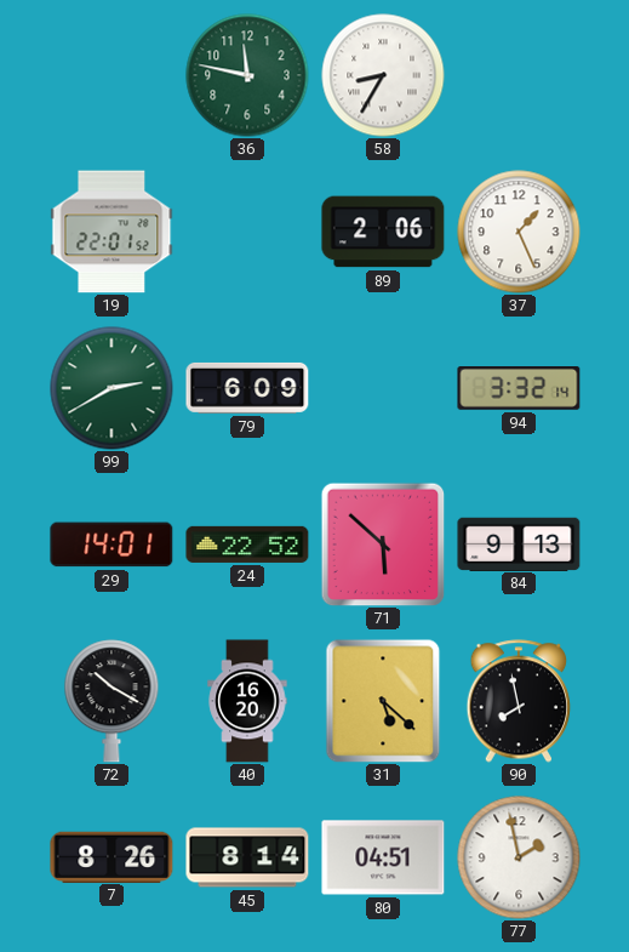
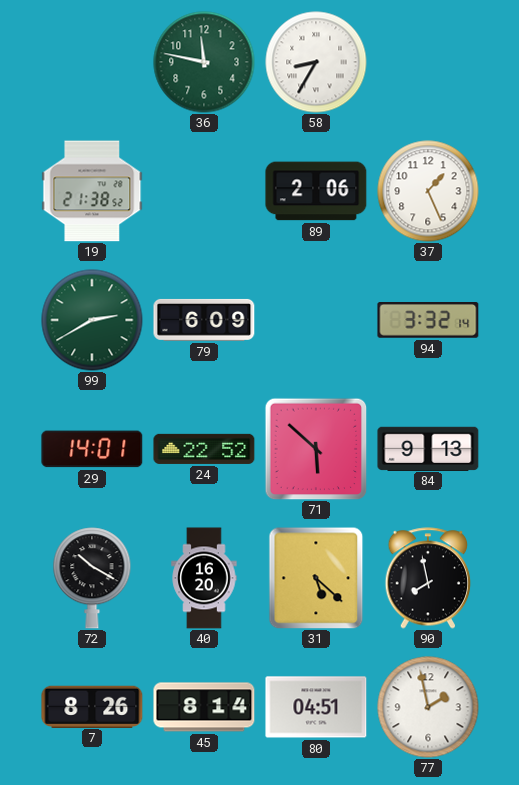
19: 22:01 -> 21:38
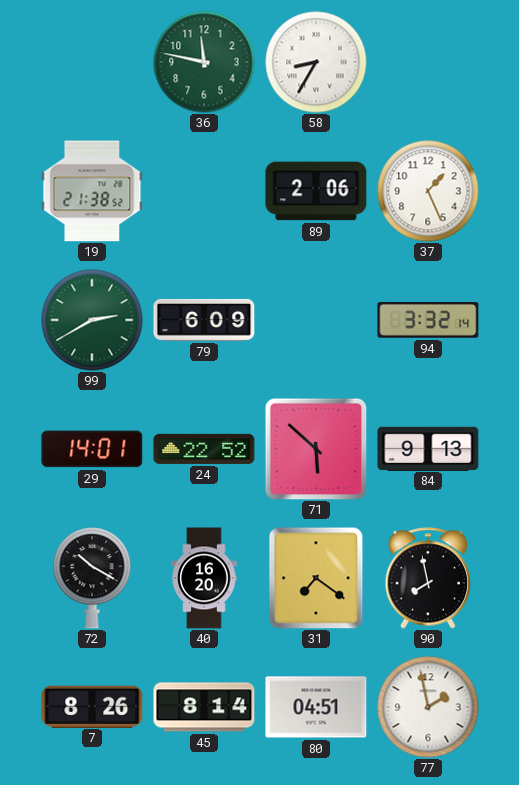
31: 5:22 -> 7:21
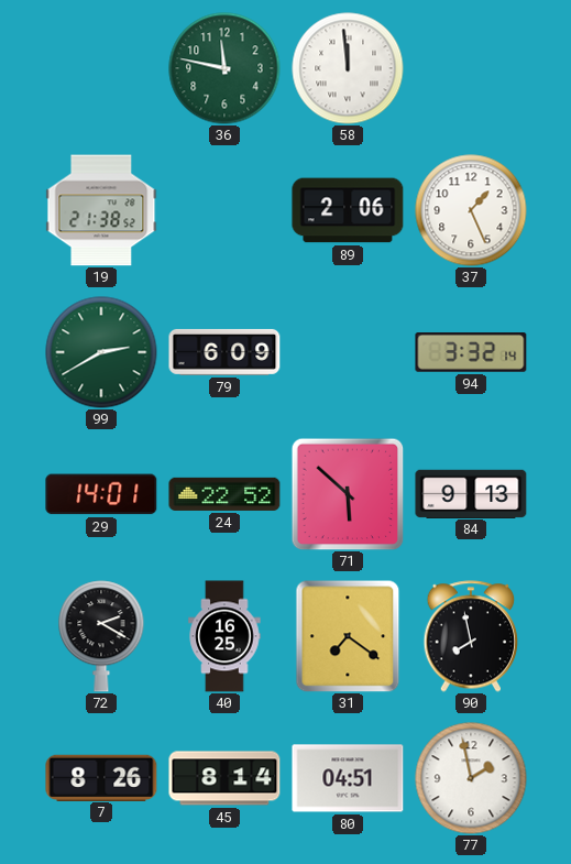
58: 8:35 -> 11:59
72: 10:20 -> 2:20
40: 16:20 -> 16:25
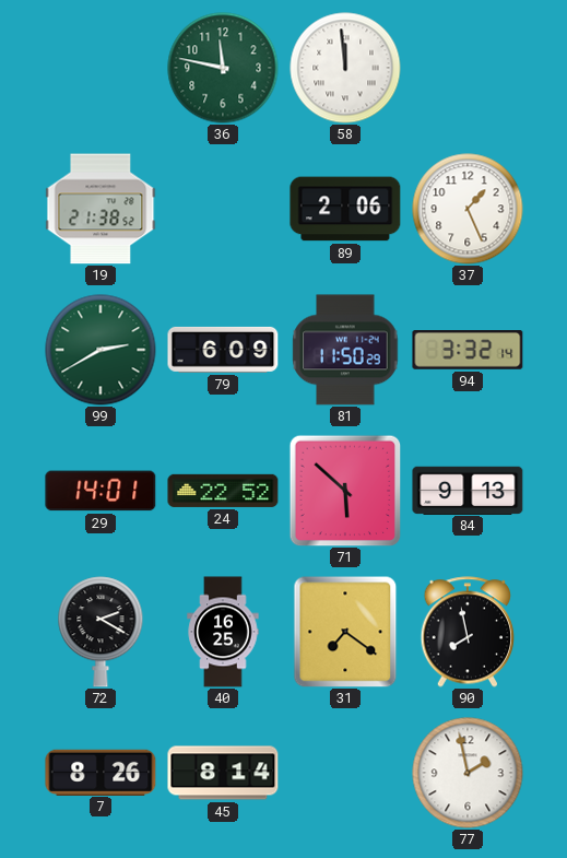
81: none -> 11:50
80: 04:51 -> none
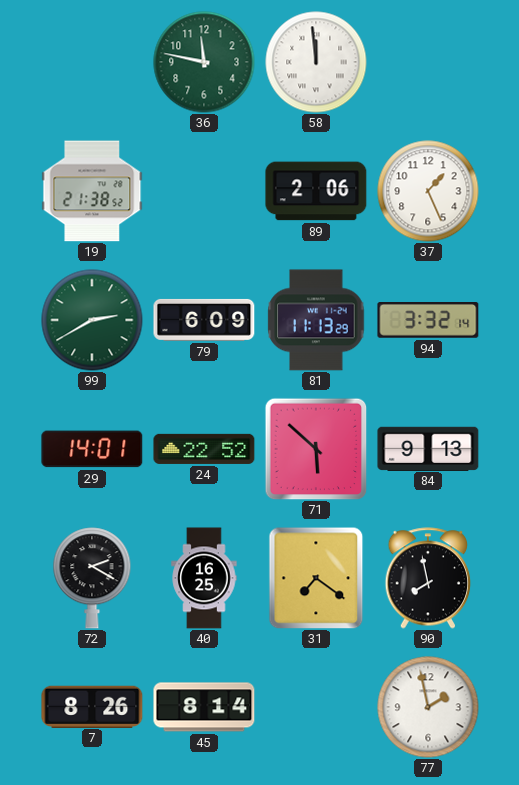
81: 11:50 -> 11:13
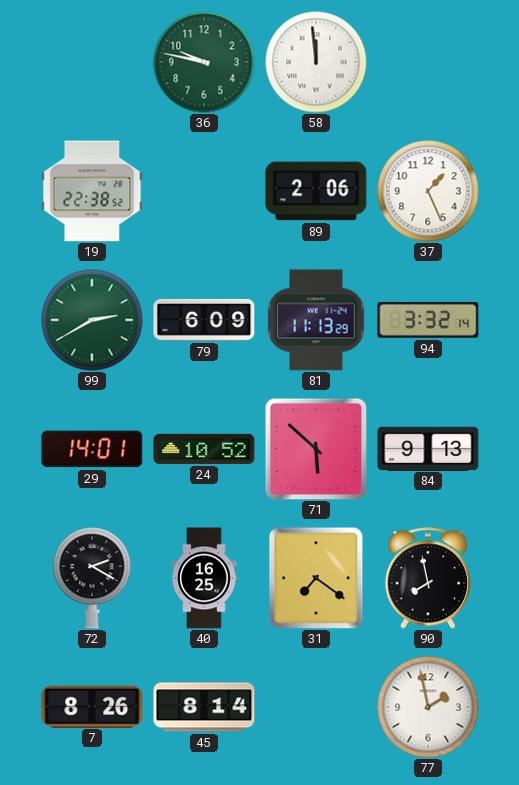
36: 11:47 -> 9:47
19: 21:38 -> 22:38
24: 22:52 -> 10:52
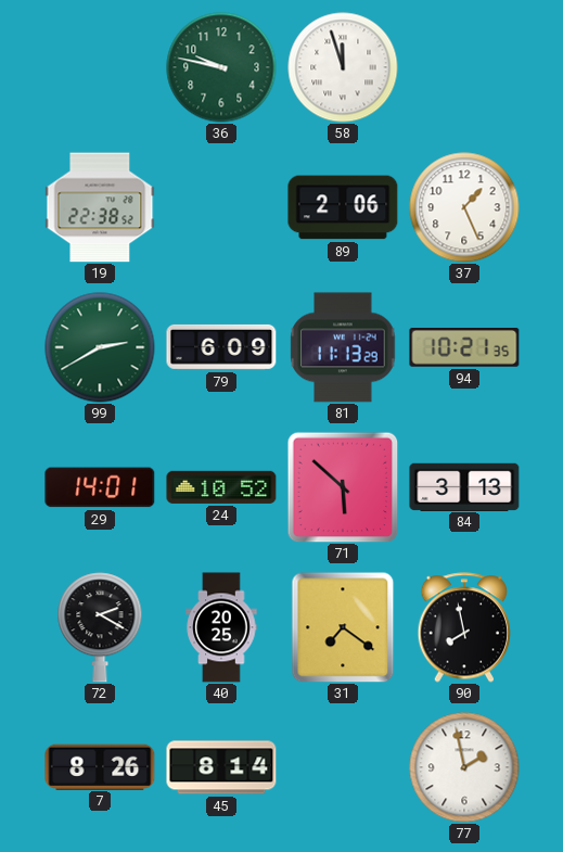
58: 11:59 -> 11:57
94: 3:32 -> 10:21
84: 9:13 -> 3:13
40: 16:25 -> 20:25
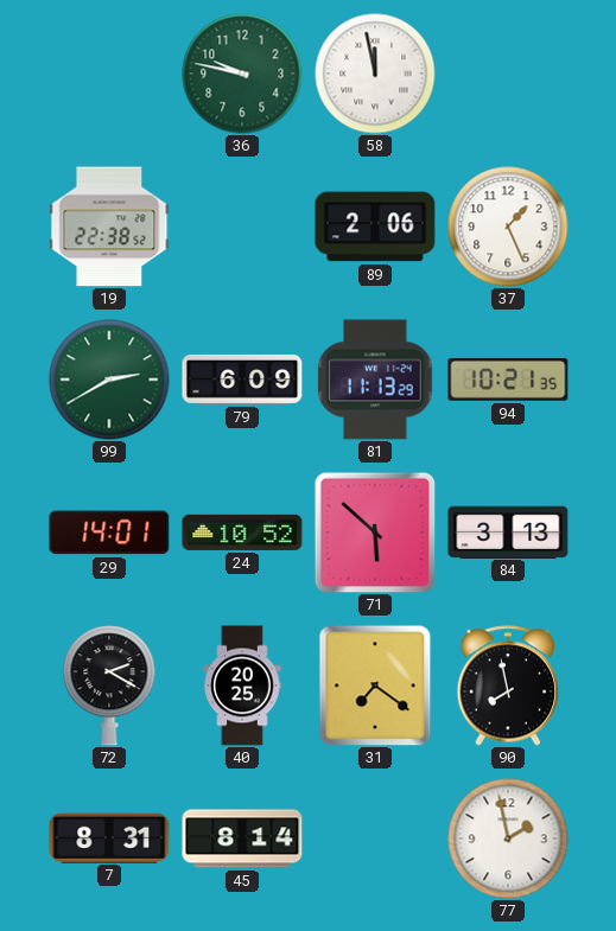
58: 11:57 -> 11:58
7: 8:26 -> 8:31
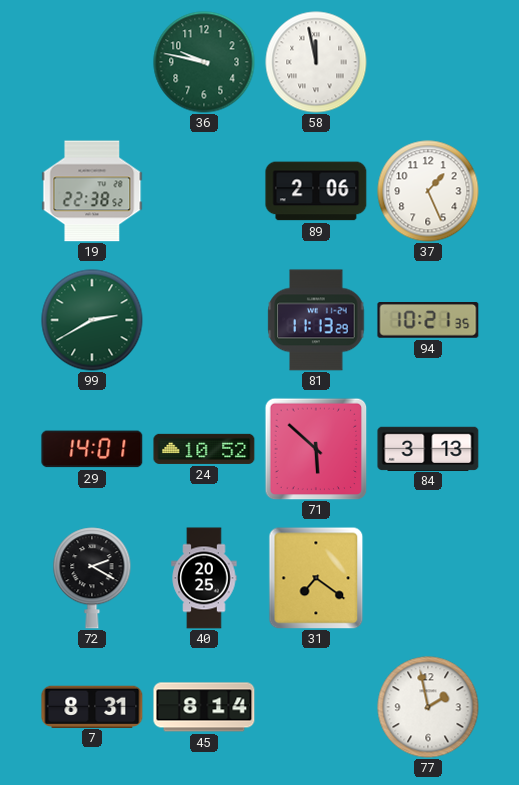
79: 6:09 -> none
90: 7:58 -> none
